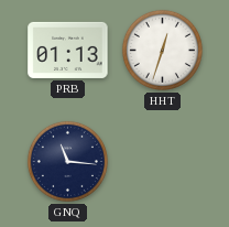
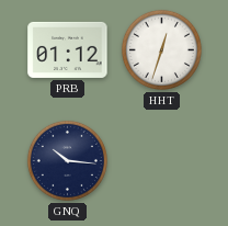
PRB: 01:13 -> 01:12
GNQ: 11:16 -> 10:16
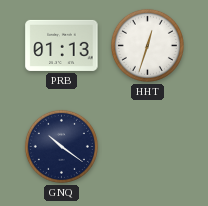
PRB: 01:12 -> 01:13
GNQ: 10:16 -> 10:21
